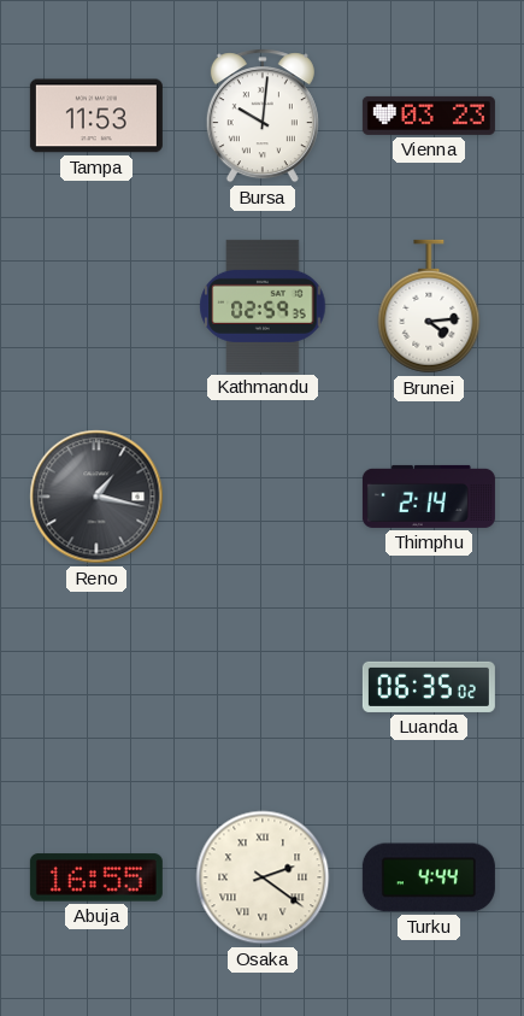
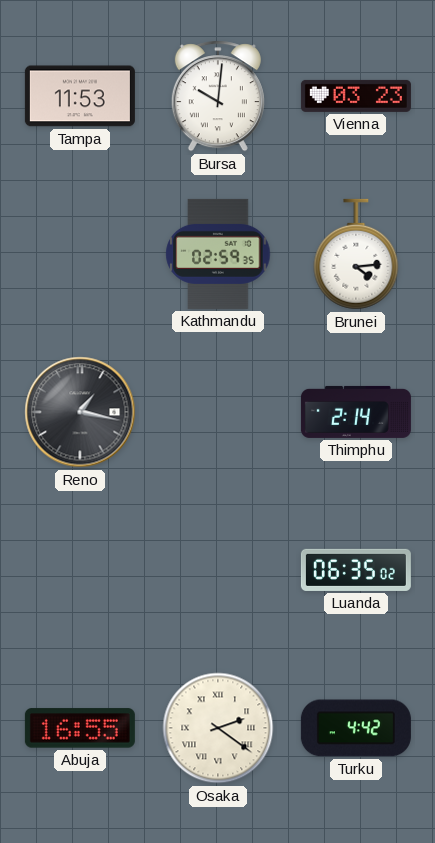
Turku: 4:44 -> 4:42
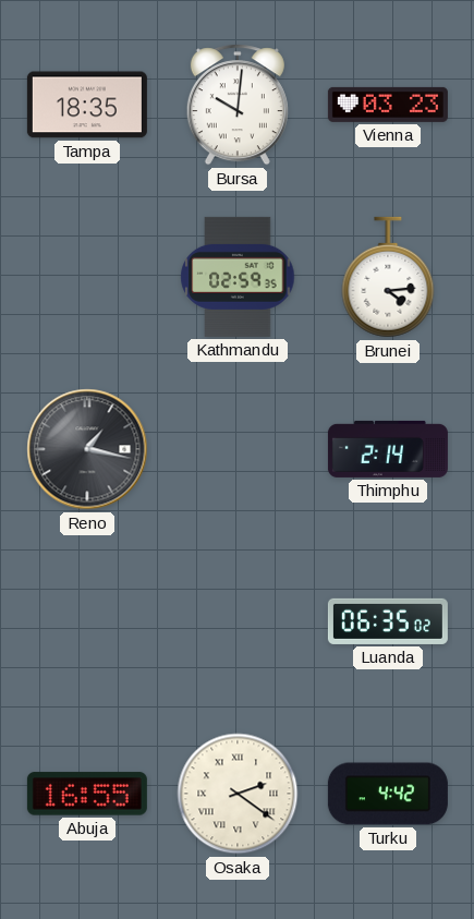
Tampa: 11:53 -> 18:35
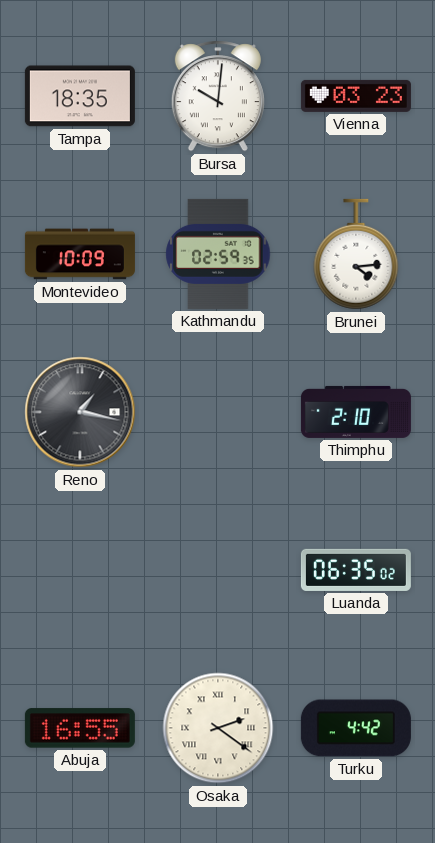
Montevideo: none -> 10:09
Thimphu: 2:14 -> 2:10
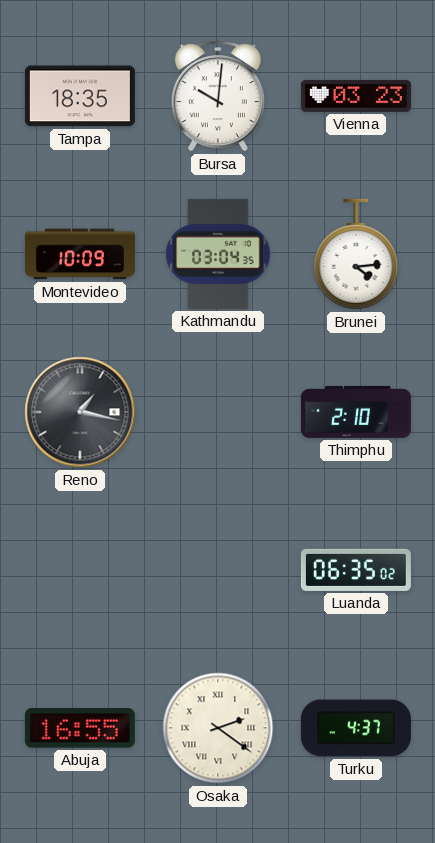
Kathmandu: 02:59 -> 03:04
Turku: 4:42 -> 4:37
